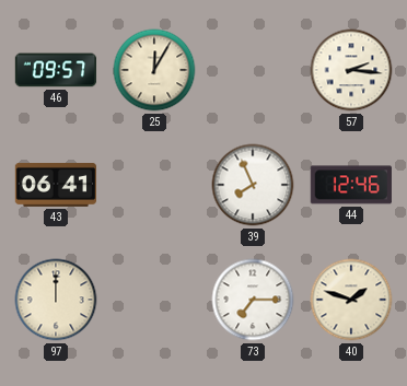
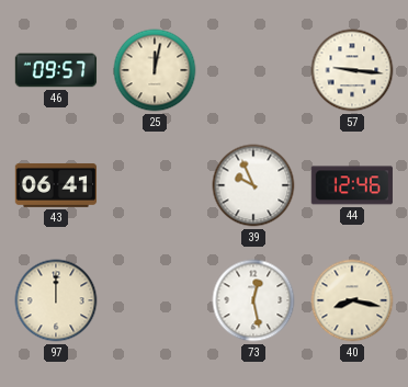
25: 12:05 -> 12:02
57: 2:16 -> 9:16
39: 7:56 -> 9:56
73: 7:15 -> 12:28
40: 1:48 -> 8:17
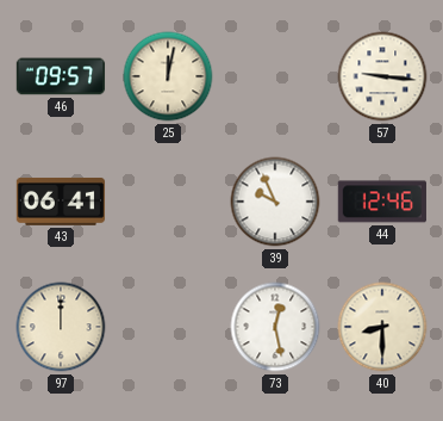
40: 8:17 -> 8:30
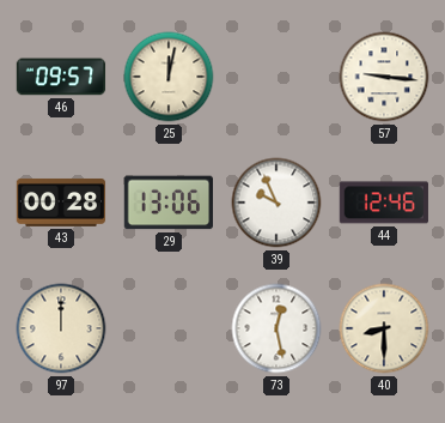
43: 06:41 -> 00:28
29: none -> 13:06
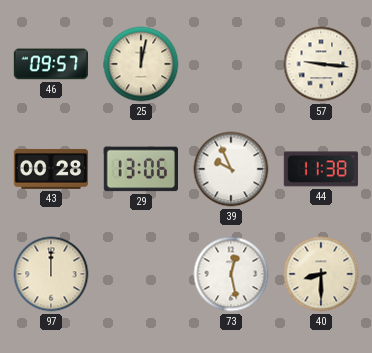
44: 12:46 -> 11:38
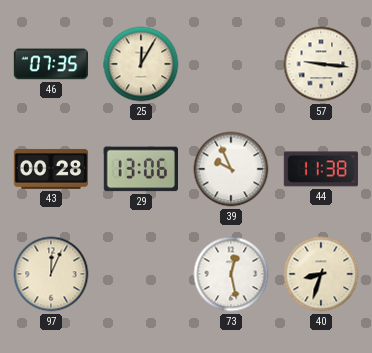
46: 09:57 -> 07:35
25: 12:02 -> 12:05
97: 12:00 -> 12:04
40: 8:30 -> 8:33
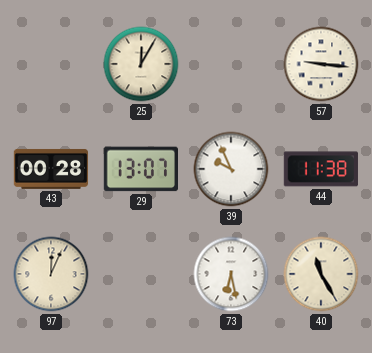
46: 07:35 -> none
29: 13:06 -> 13:07
73: 12:28 -> 6:28
40: 8:33 -> 11:25
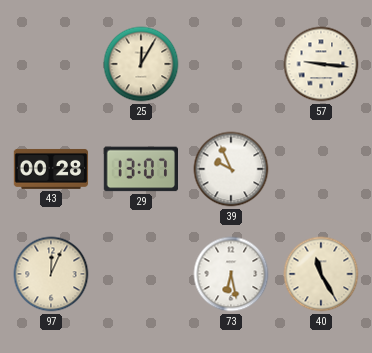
44: 11:38 -> none
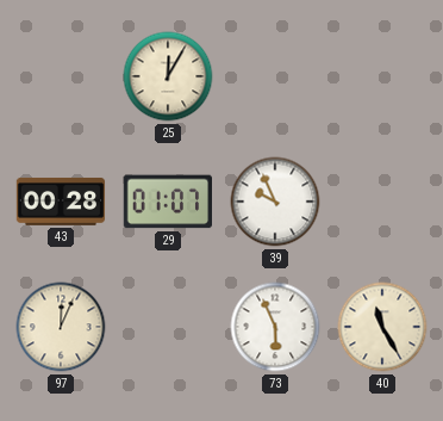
57: 9:16 -> none
29: 13:07 -> 01:07
73: 6:28 -> 5:56
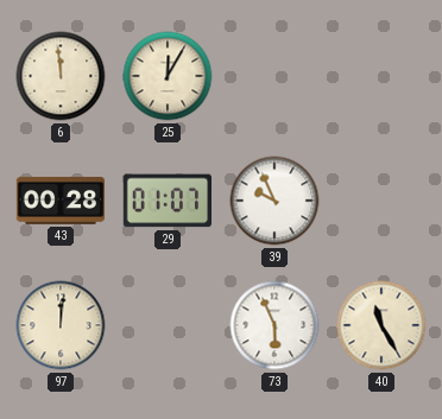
6: none -> 11:59
97: 12:04 -> 12:01
